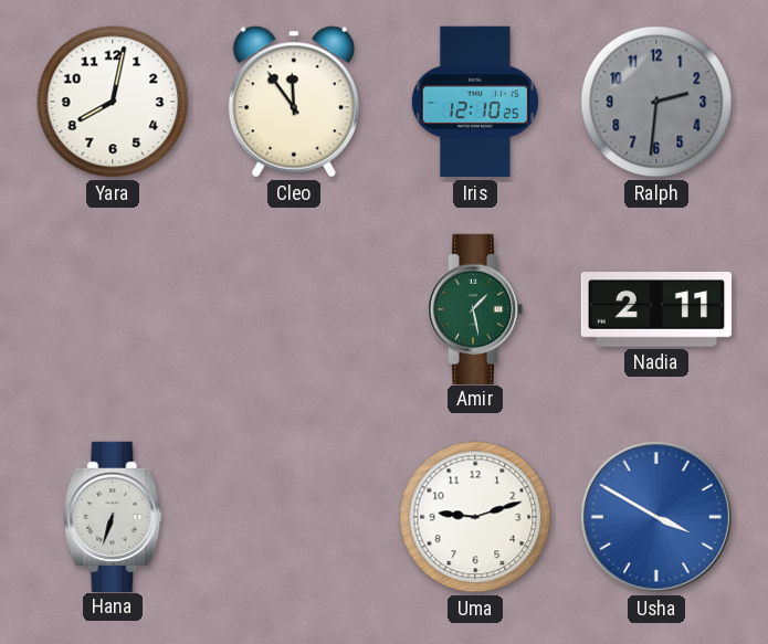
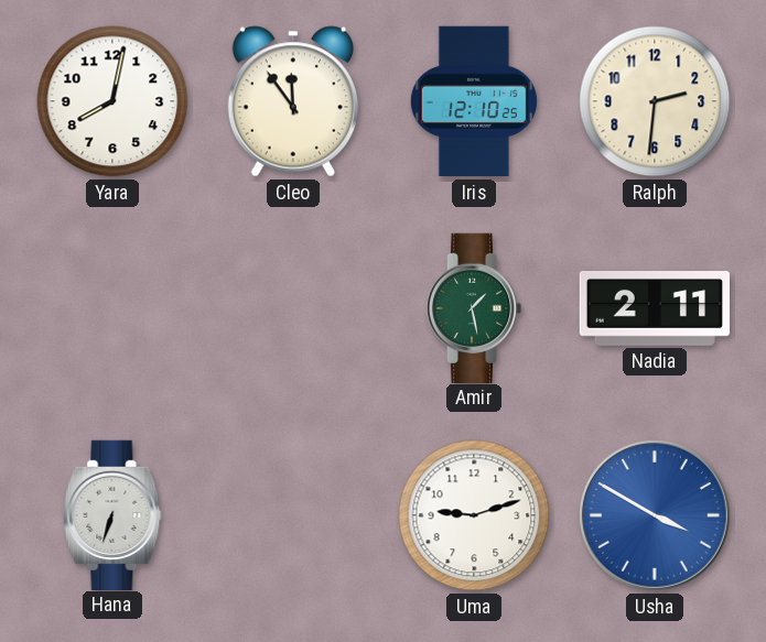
Ralph dial: grey -> cream
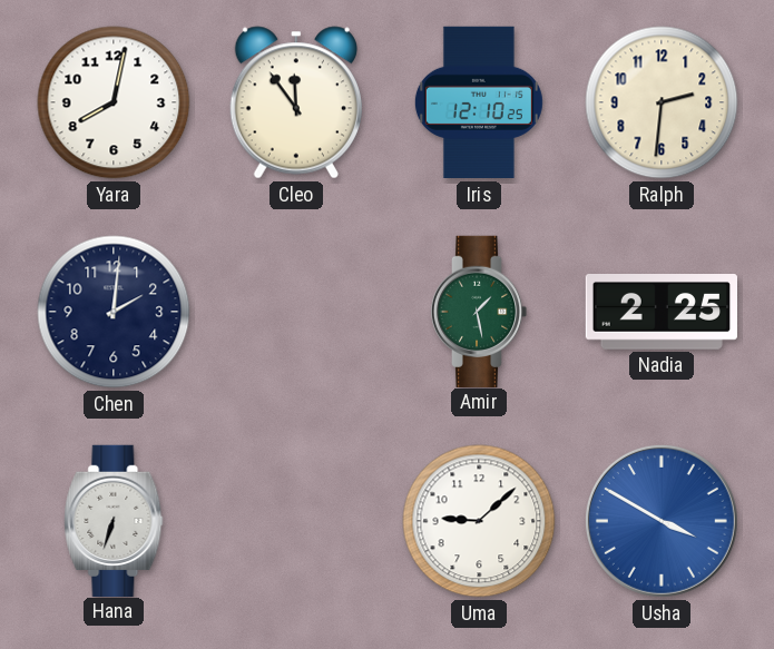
Chen: none -> 2:01
Nadia: 2:11 -> 2:25
Uma: 9:12 -> 9:08
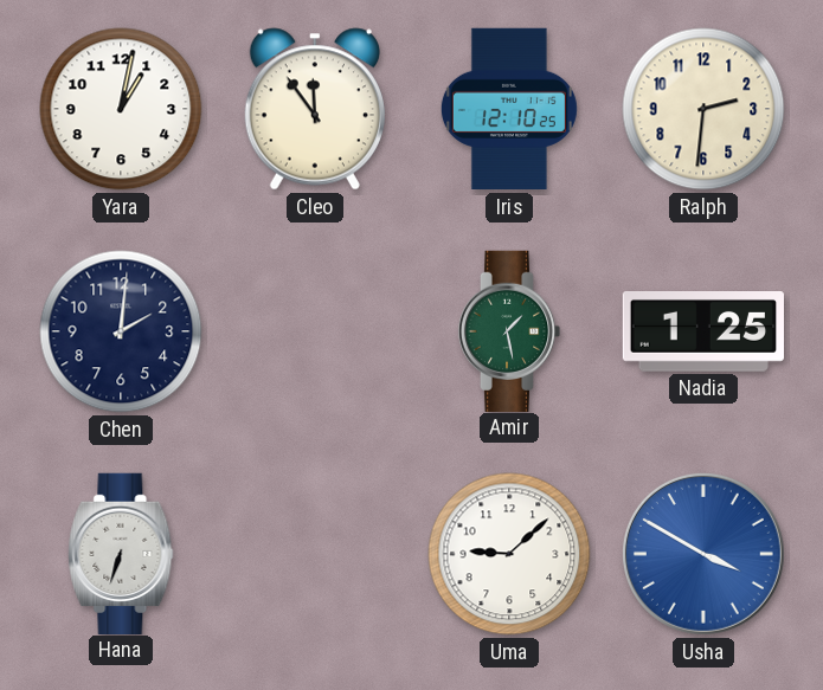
Yara: 8:02 -> 1:02
Nadia: 2:25 -> 1:25
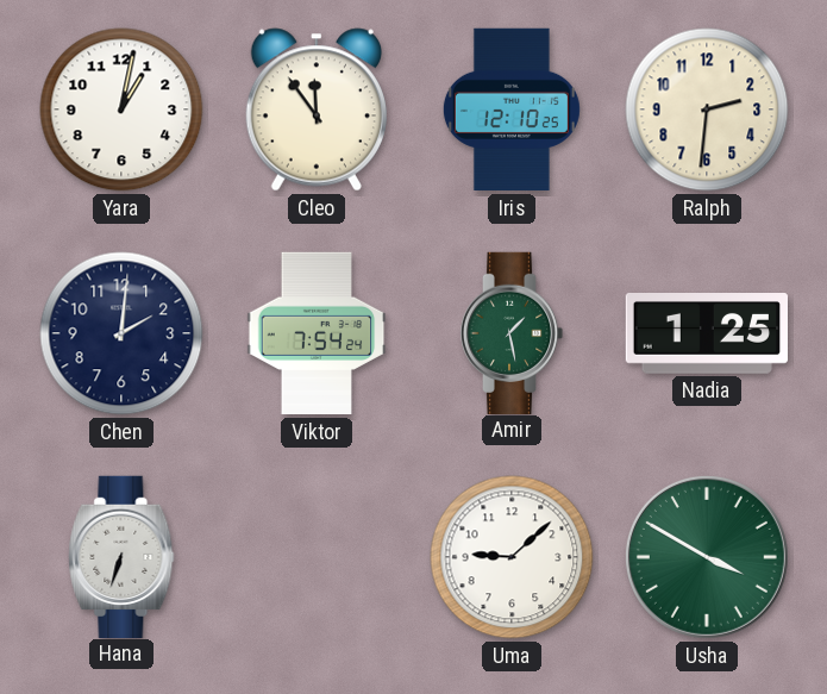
Viktor: none -> 7:54
Usha dial: blue -> green
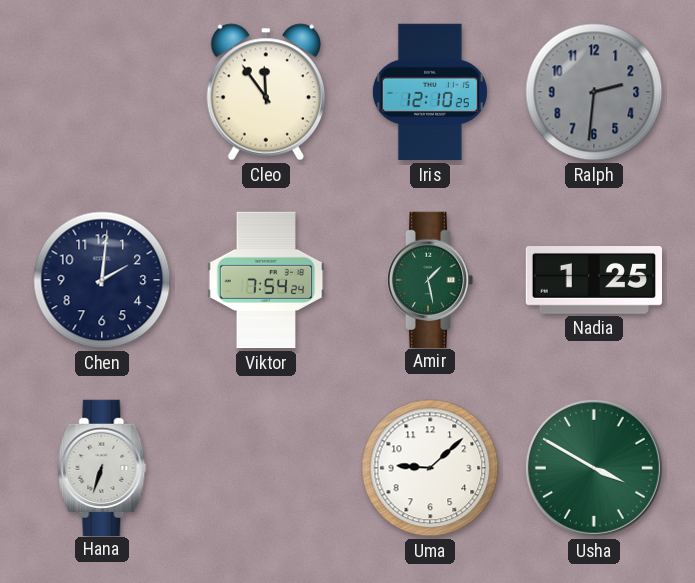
Yara: 1:02 -> none
Ralph dial: cream -> grey
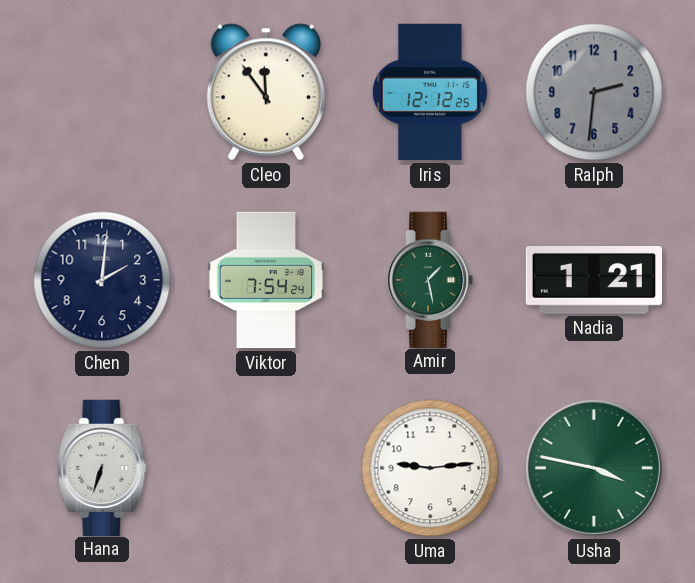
Iris: 12:10 -> 12:12
Nadia: 1:25 -> 1:21
Uma: 9:08 -> 9:14
Usha: 3:50 -> 3:47
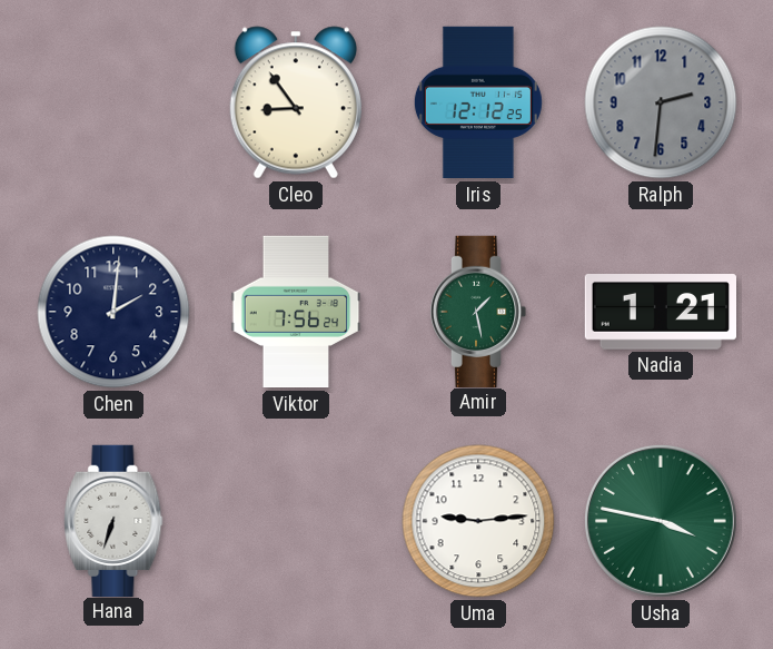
Cleo: 11:54 -> 8:54
Viktor: 7:54 -> 7:56
